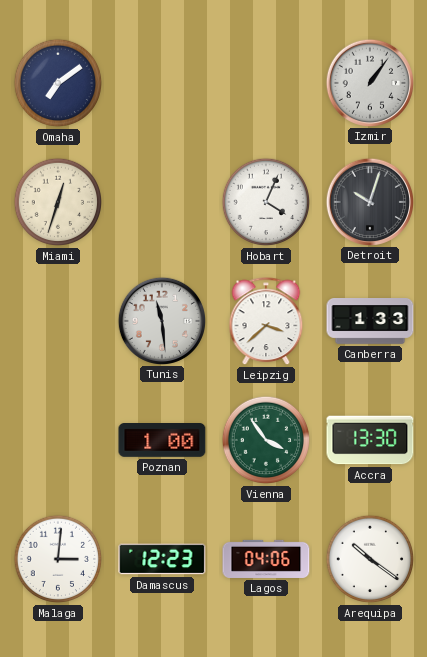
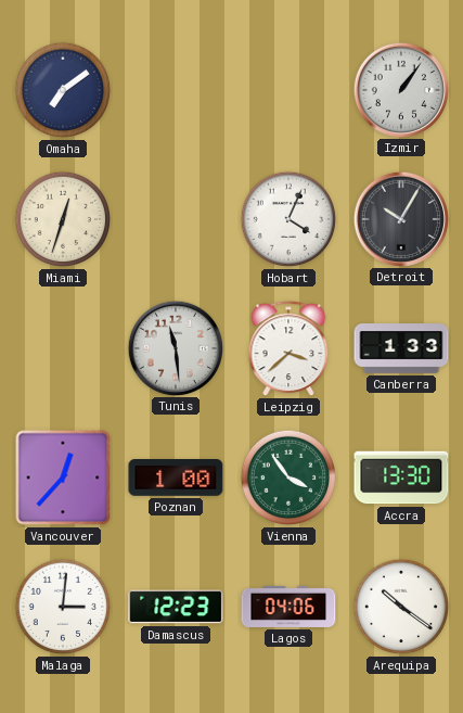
Detroit: 10:03 -> 10:05
Vancouver: none -> 12:37
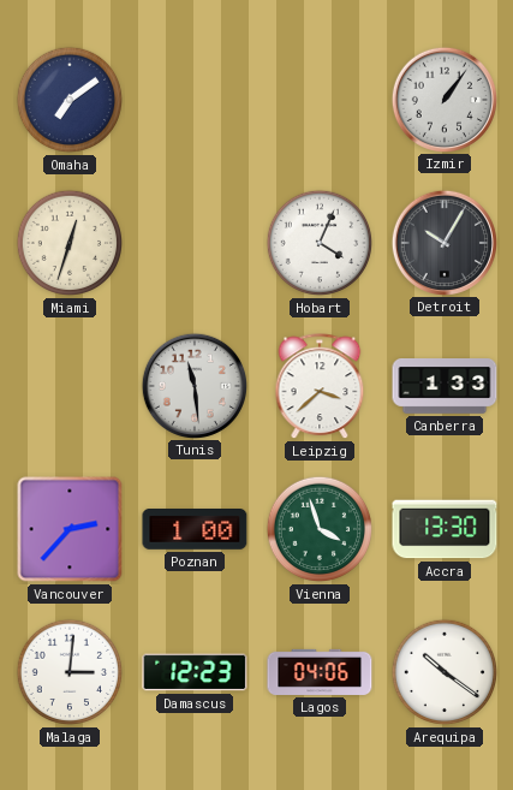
Vancouver: 12:37 -> 2:37
Vienna: 3:54 -> 3:57
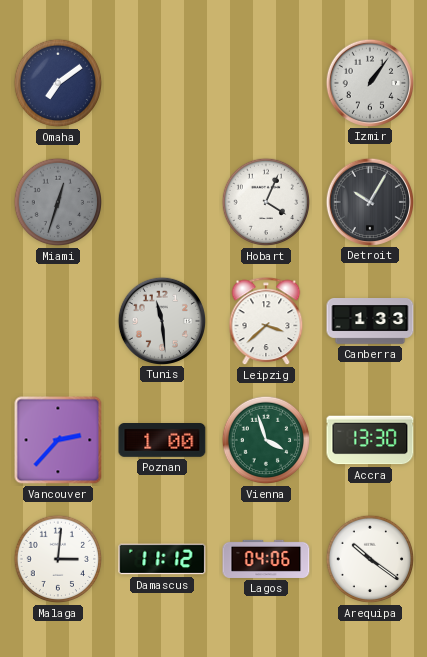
Miami dial: cream -> grey
Damascus: 12:23 -> 11:12
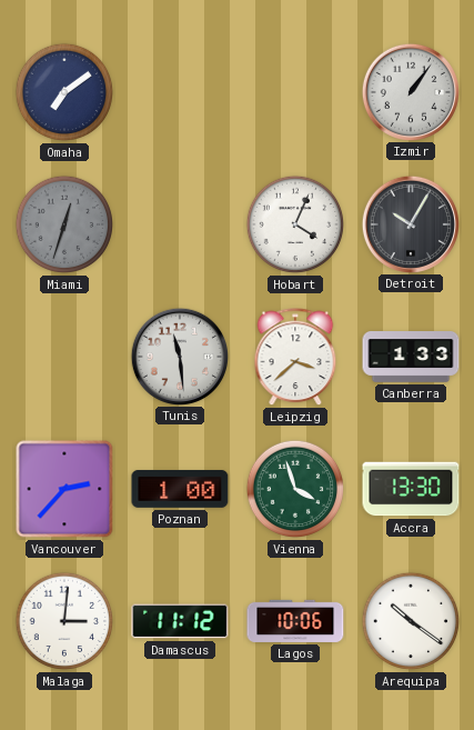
Lagos: 04:06 -> 10:06
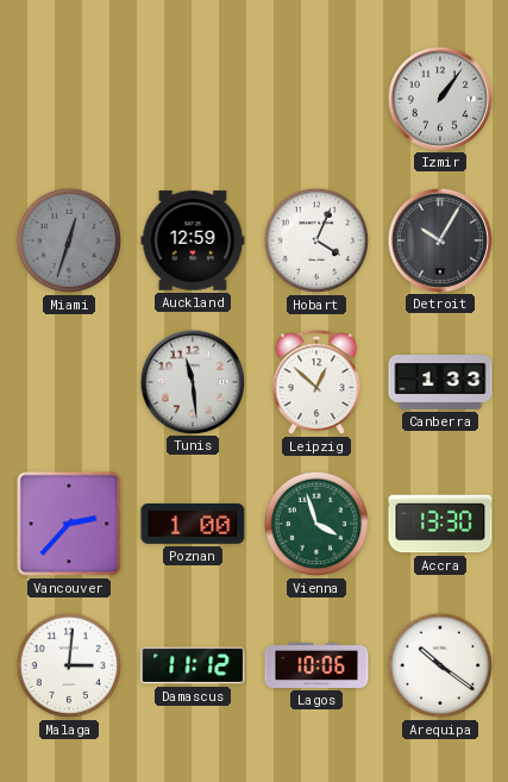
Omaha: 7:09 -> none
Auckland: none -> 12:59
Leipzig: 3:38 -> 12:52
